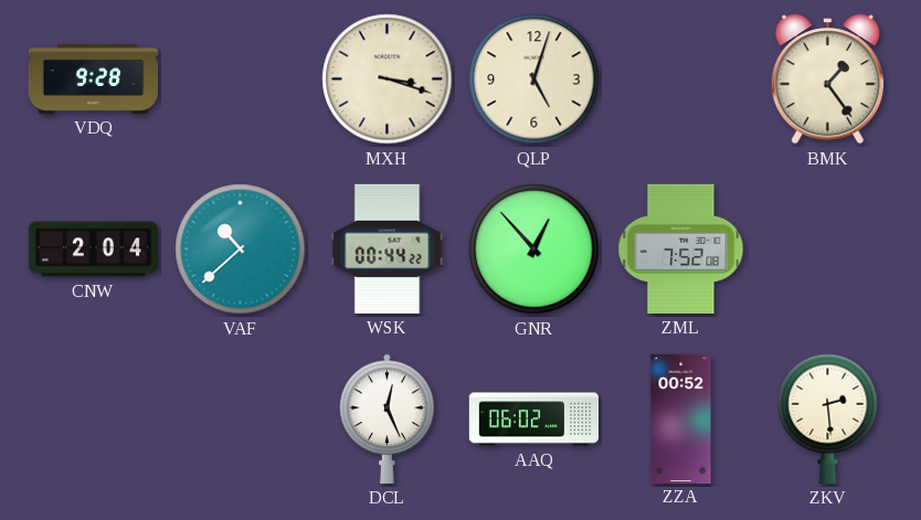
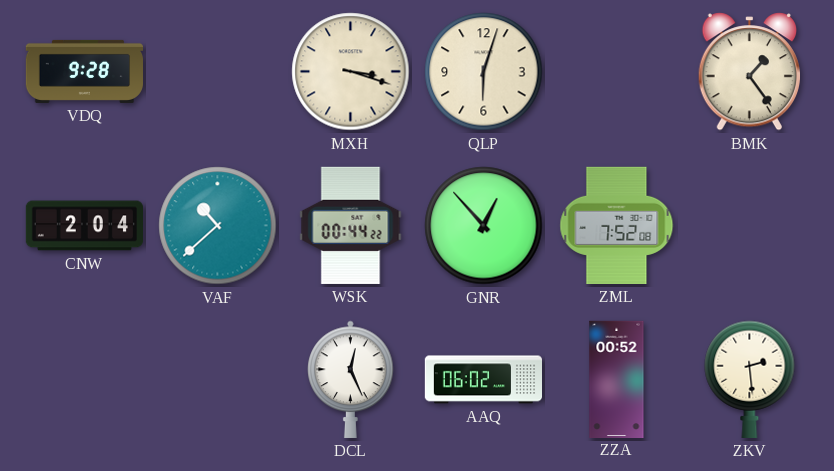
QLP: 5:03 -> 6:03
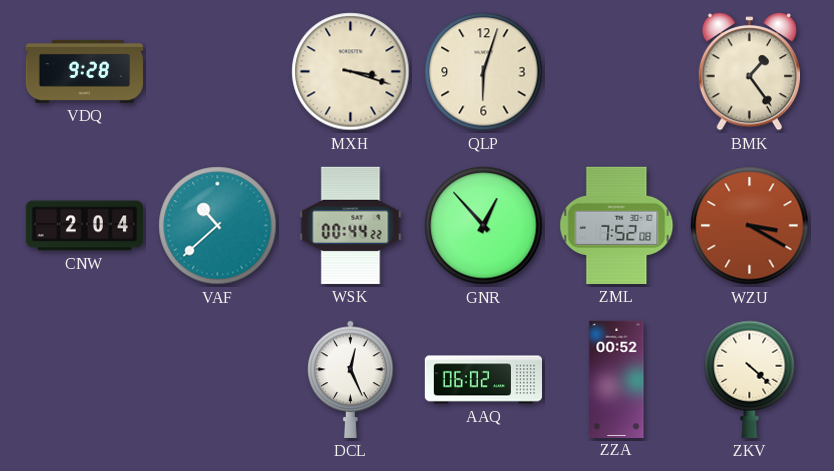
WZU: none -> 3:20
ZKV: 2:29 -> 4:22
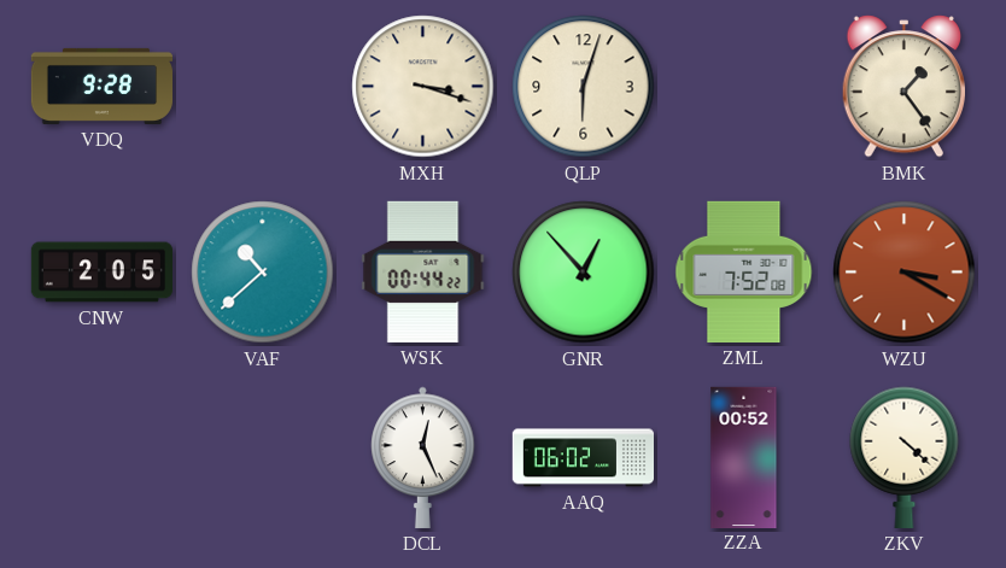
CNW: 2:04 -> 2:05
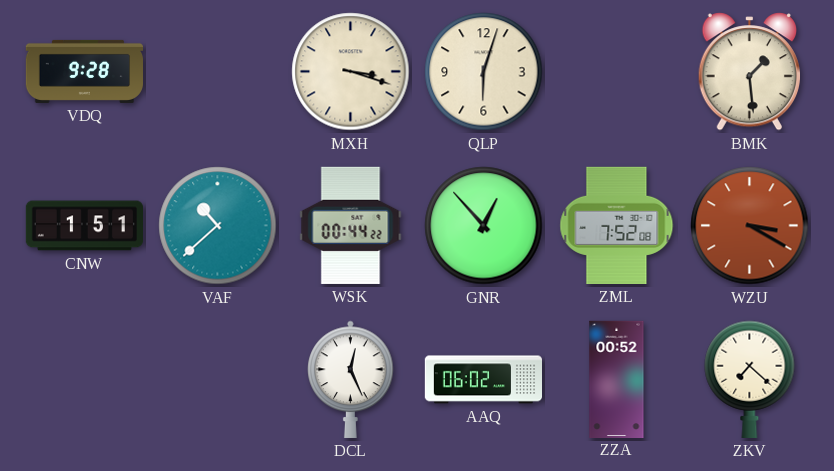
BMK: 1:24 -> 1:29
CNW: 2:05 -> 1:51
ZKV: 4:22 -> 7:22
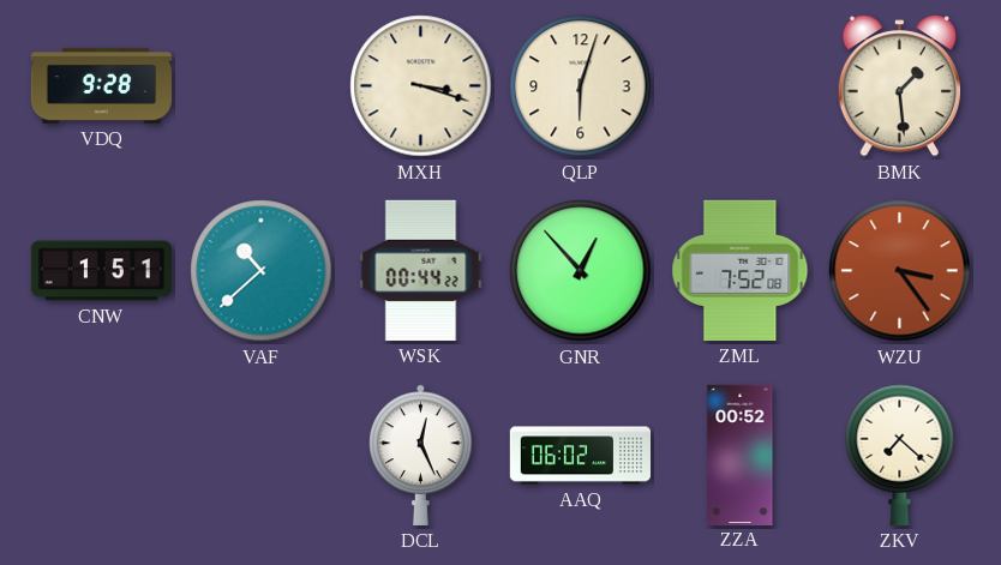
WZU: 3:20 -> 3:24
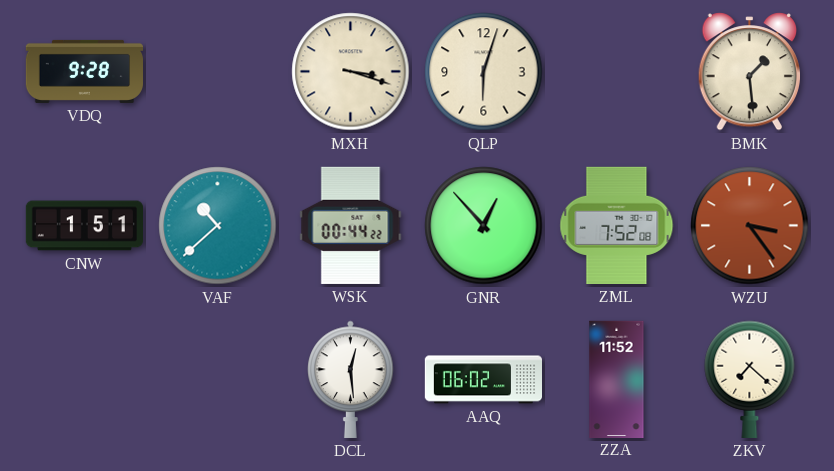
DCL: 12:26 -> 12:29
ZZA: 00:52 -> 11:52
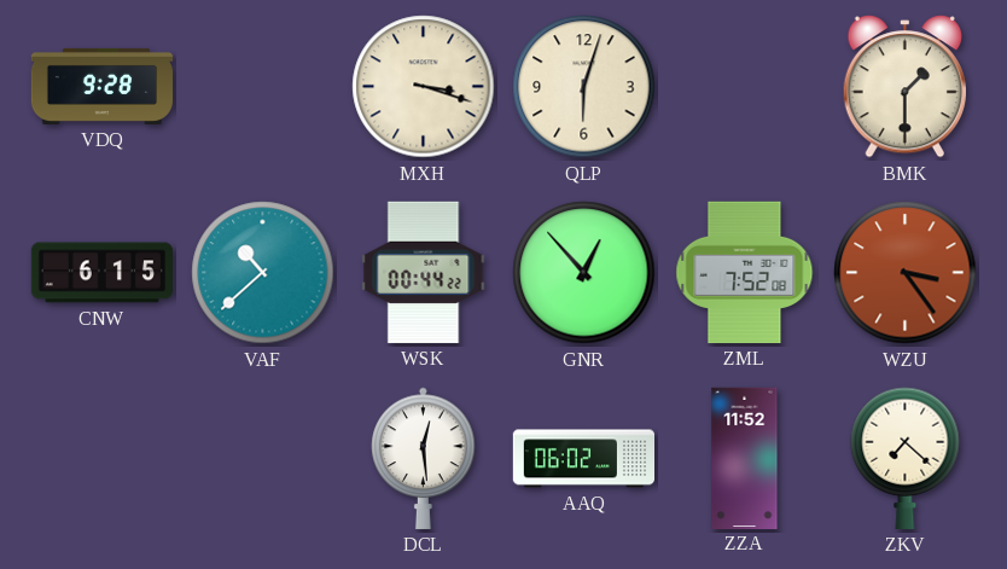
BMK: 1:29 -> 1:30
CNW: 1:51 -> 6:15
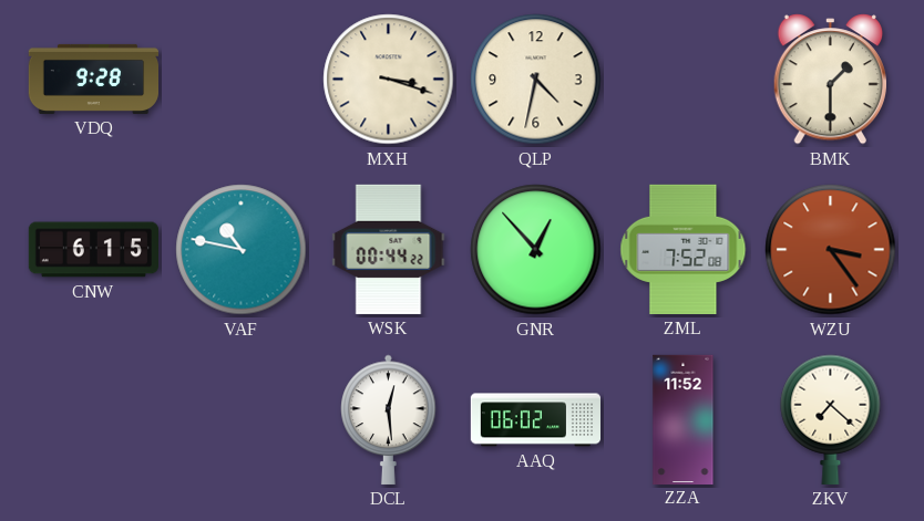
QLP: 6:03 -> 4:32
VAF: 10:38 -> 10:47
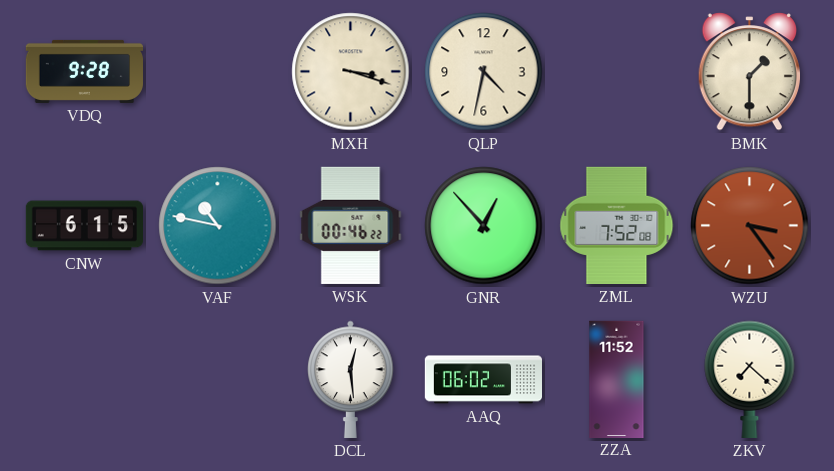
WSK: 00:44 -> 00:46
